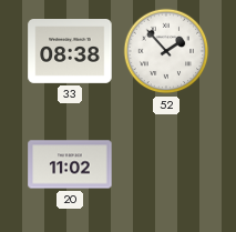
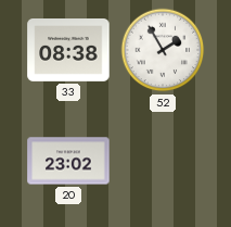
52: 1:53 -> 1:55
20: 11:02 -> 23:02
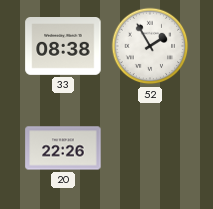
20: 23:02 -> 22:26
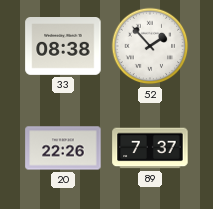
52: 1:55 -> 1:53
89: none -> 7:37
